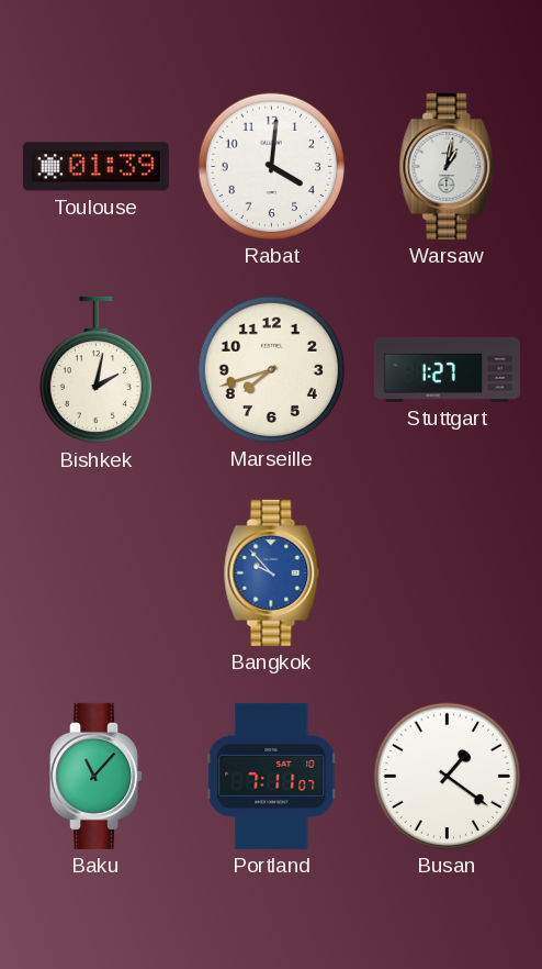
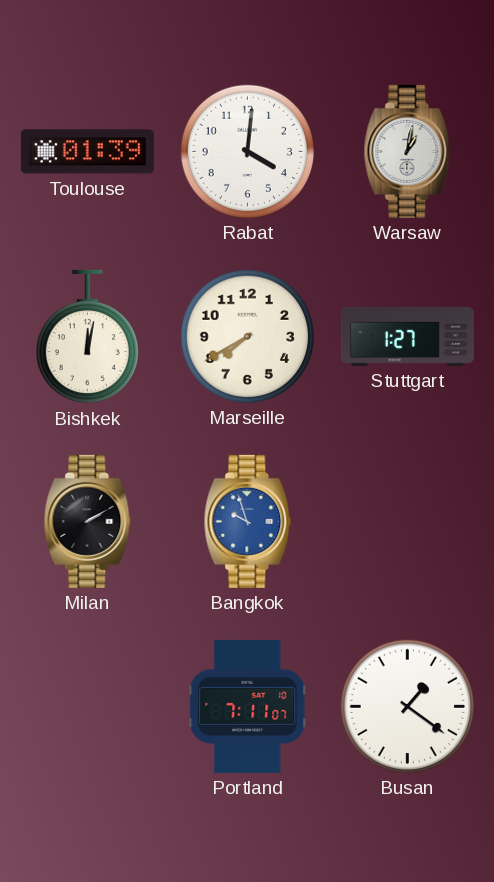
Bishkek: 2:02 -> 12:02
Marseille: 7:42 -> 7:40
Milan: none -> 2:10
Bangkok: 9:53 -> 9:57
Baku: 11:07 -> none
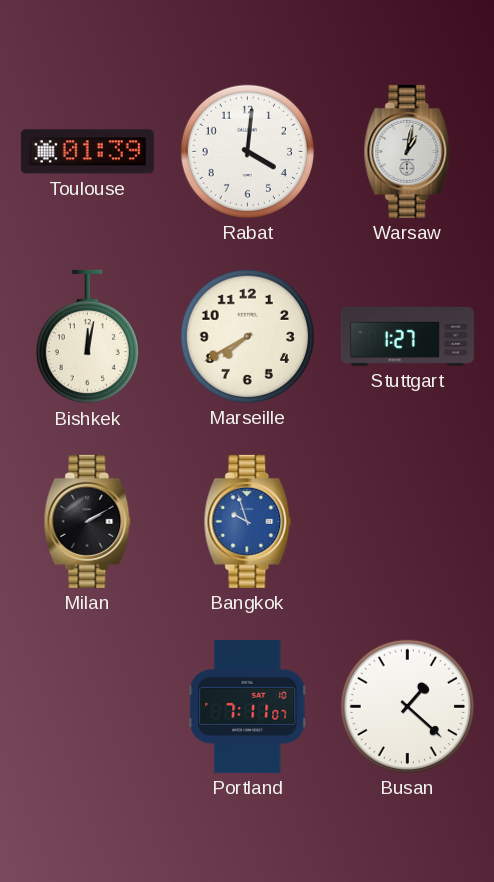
Busan: 1:21 -> 1:22
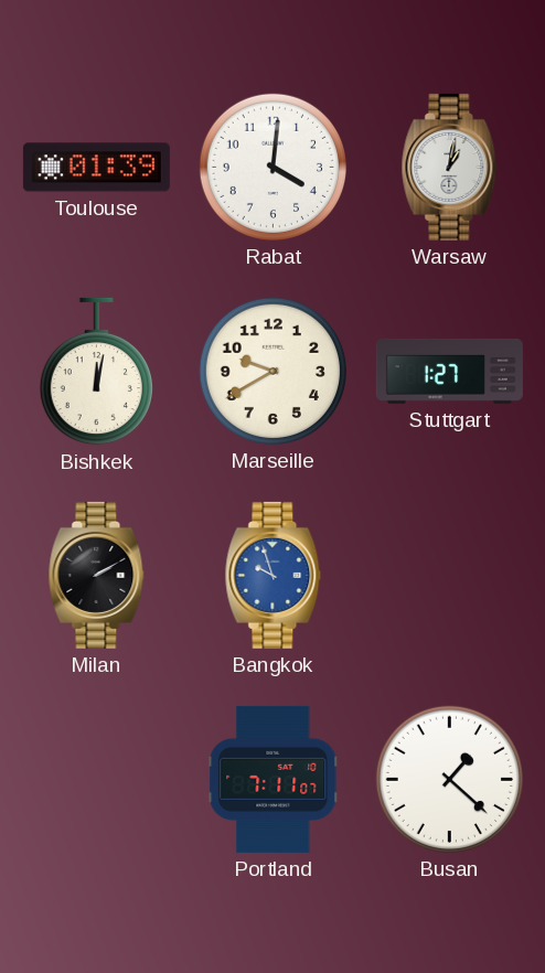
Marseille: 7:40 -> 9:40
